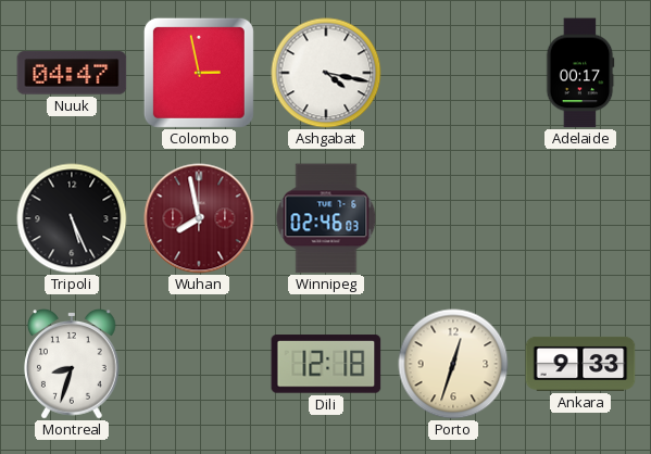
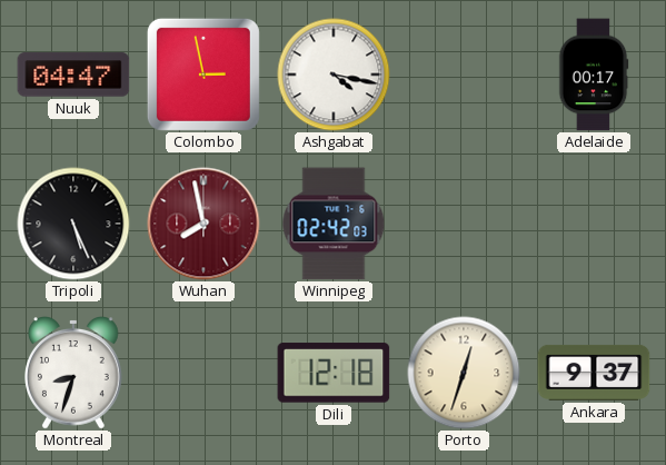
Winnipeg: 02:46 -> 02:42
Ankara: 9:33 -> 9:37
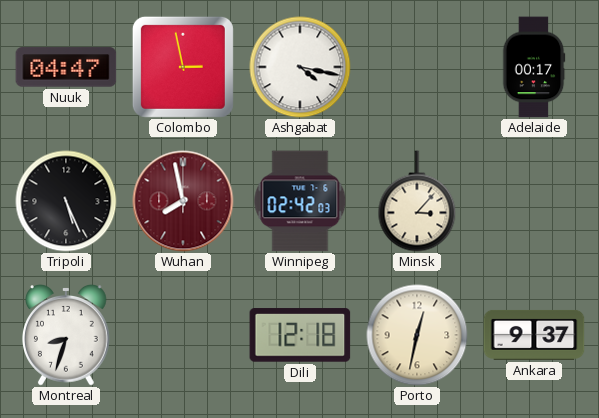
Minsk: none -> 3:07
Porto: 12:33 -> 12:32
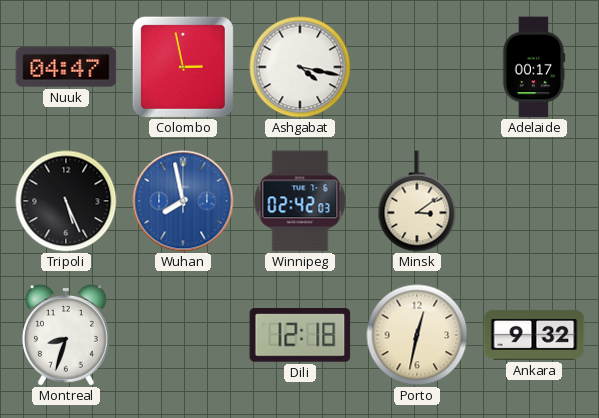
Wuhan dial: burgundy -> blue
Minsk: 3:07 -> 3:09
Ankara: 9:37 -> 9:32
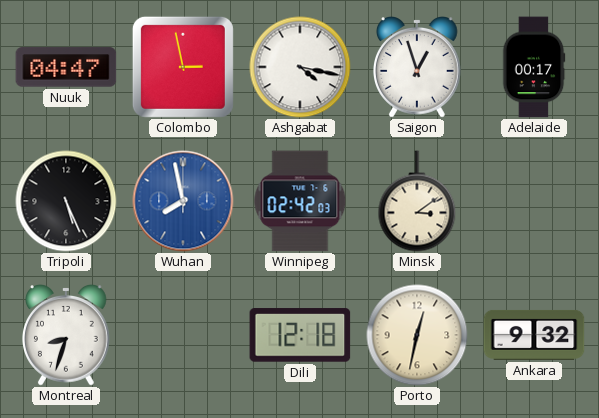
Saigon: none -> 12:57
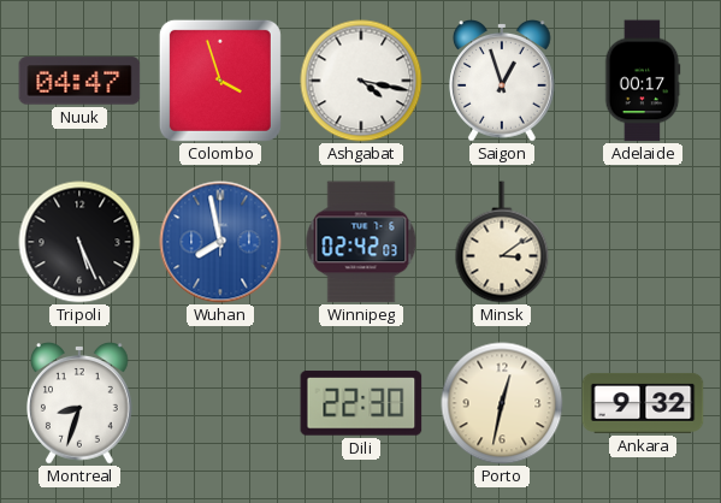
Colombo: 2:58 -> 3:57
Dili: 12:18 -> 22:30
